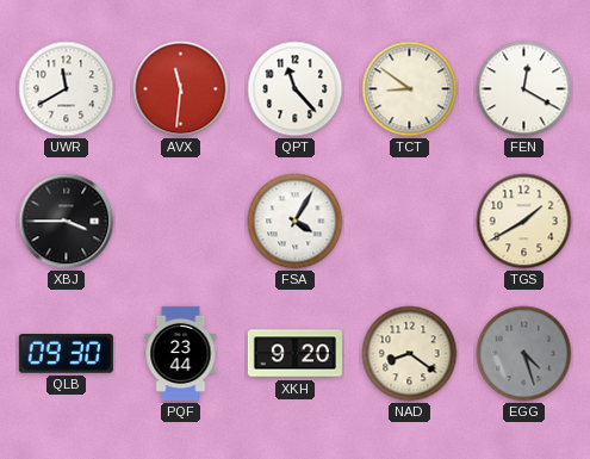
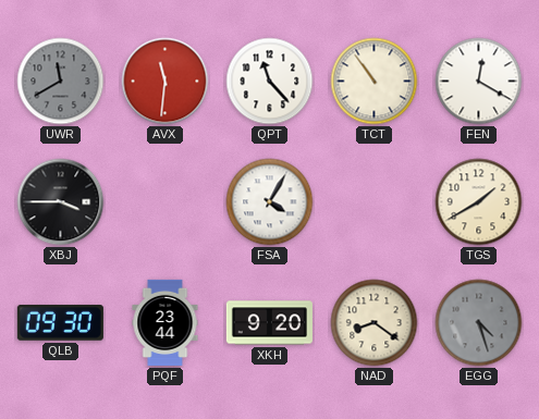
UWR dial: white -> grey
TCT: 8:51 -> 10:54
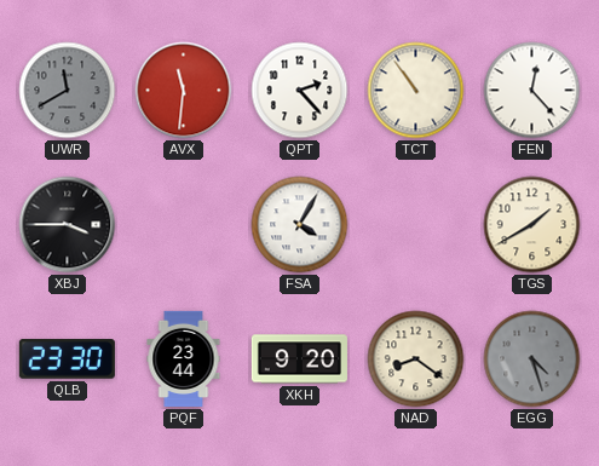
QPT: 11:23 -> 2:23
FEN: 12:20 -> 12:23
QLB: 09:30 -> 23:30
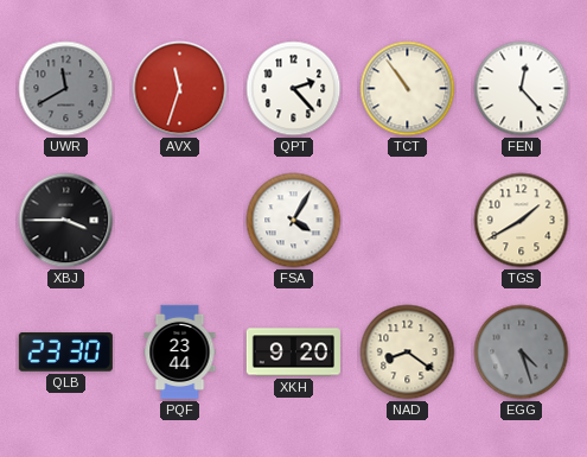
AVX: 11:31 -> 11:33
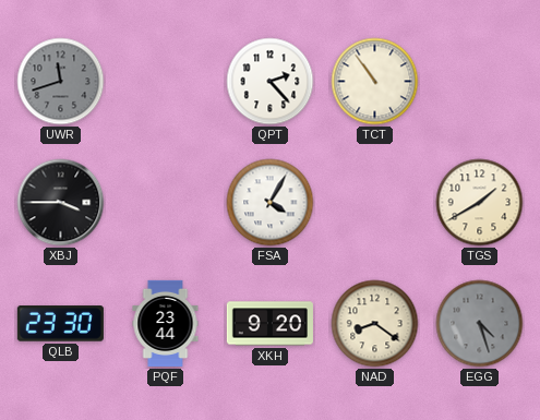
UWR: 11:40 -> 11:42
AVX: 11:33 -> none
FEN: 12:23 -> none
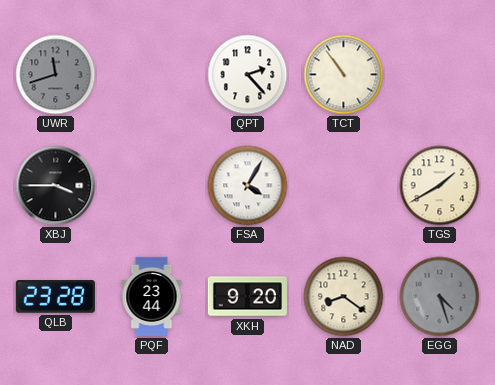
QLB: 23:30 -> 23:28
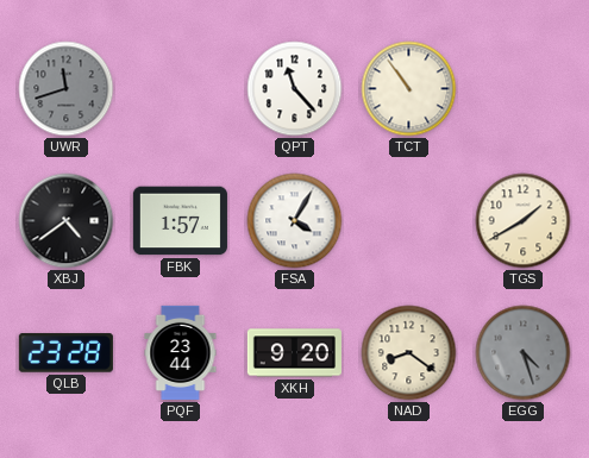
QPT: 2:23 -> 11:23
XBJ: 3:45 -> 4:39
FBK: none -> 1:57
